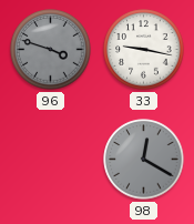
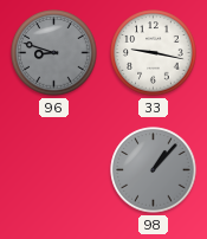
96: 3:48 -> 8:48
98: 12:20 -> 1:07
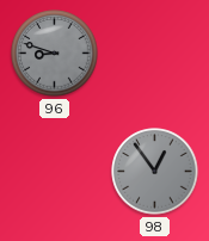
33: 9:17 -> none
98: 1:07 -> 12:54
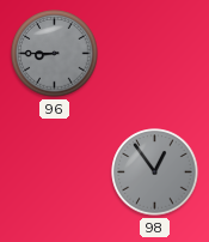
96: 8:48 -> 8:45
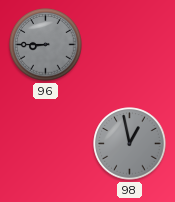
98: 12:54 -> 12:58
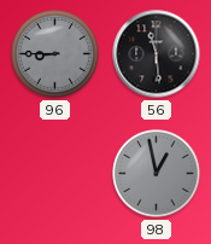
56: none -> 11:29
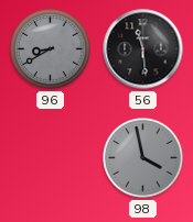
96: 8:45 -> 8:40
98: 12:58 -> 3:58
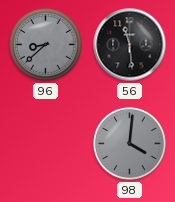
96: 8:40 -> 8:38
98: 3:58 -> 4:01
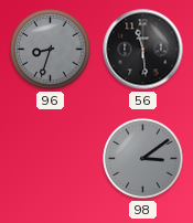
96: 8:38 -> 8:33
98: 4:01 -> 3:09
